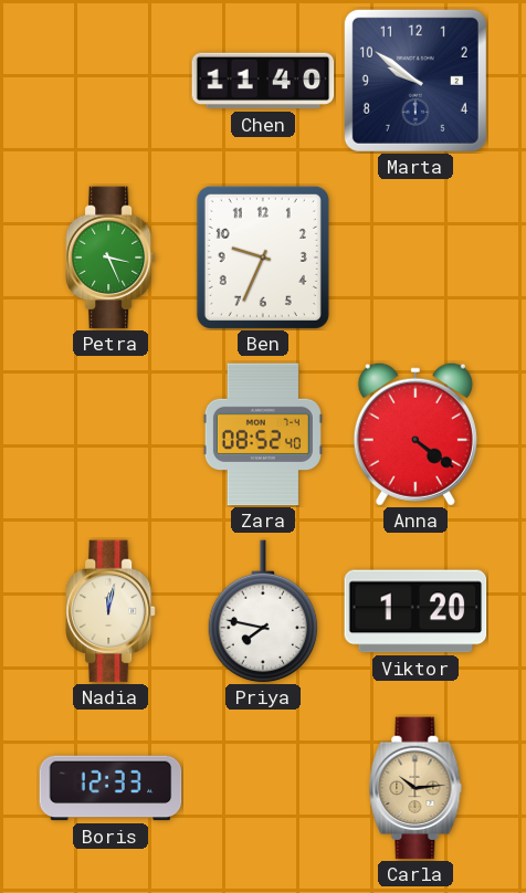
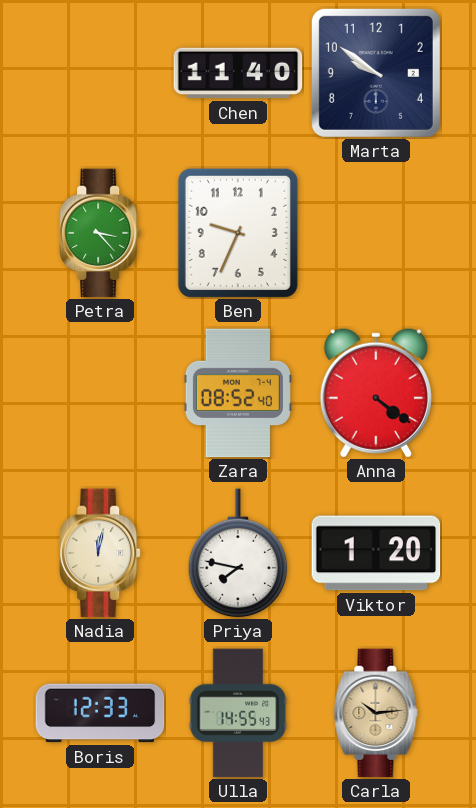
Petra: 3:26 -> 3:23
Ulla: none -> 14:55
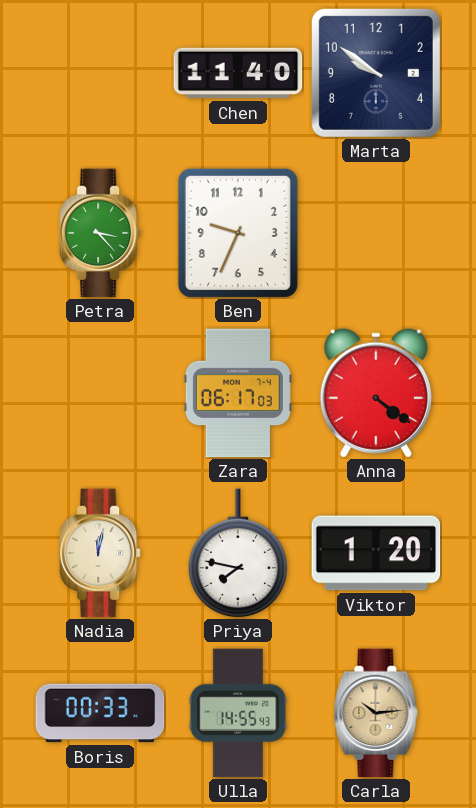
Zara: 08:52 -> 06:17
Boris: 12:33 -> 00:33
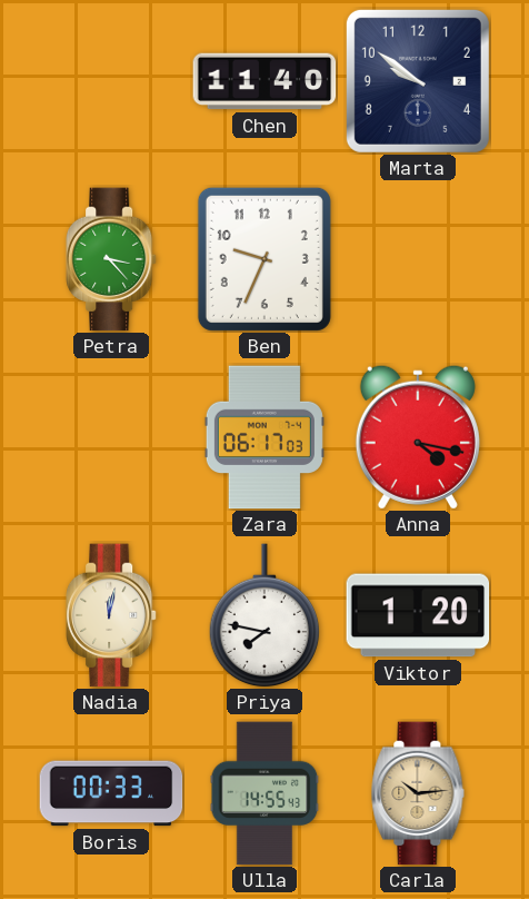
Anna: 4:21 -> 4:17
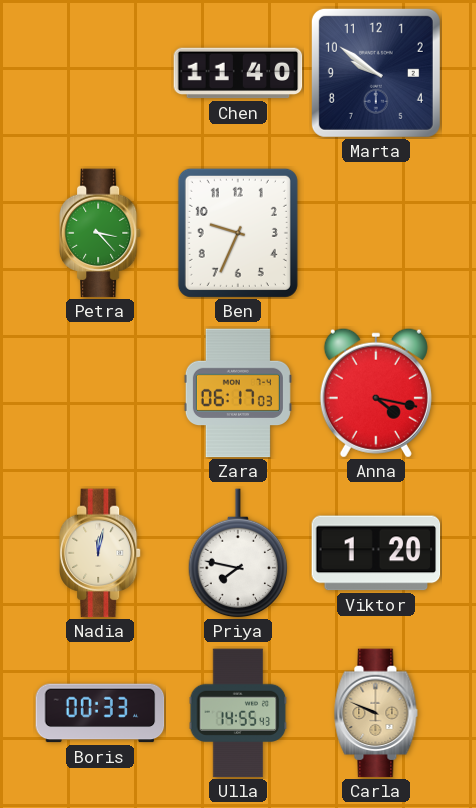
Carla: 10:14 -> 9:49
